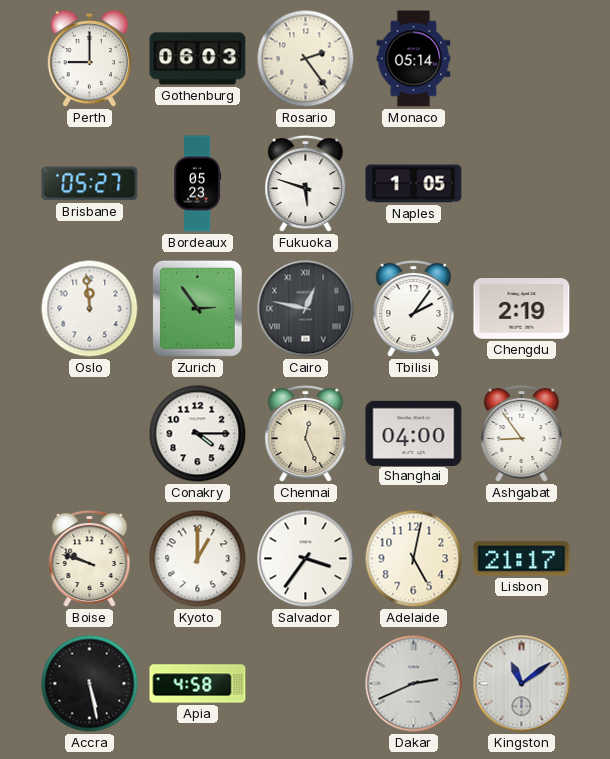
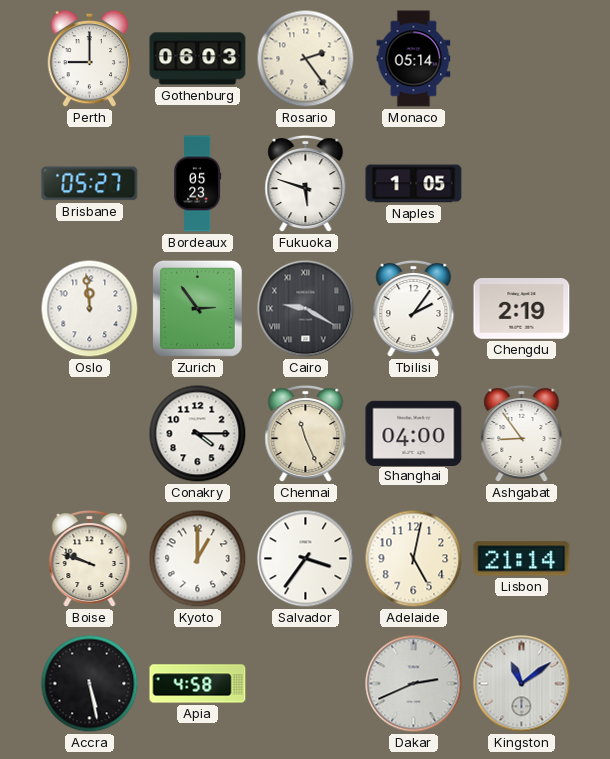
Cairo: 12:47 -> 9:20
Chennai: 12:26 -> 11:26
Lisbon: 21:17 -> 21:14
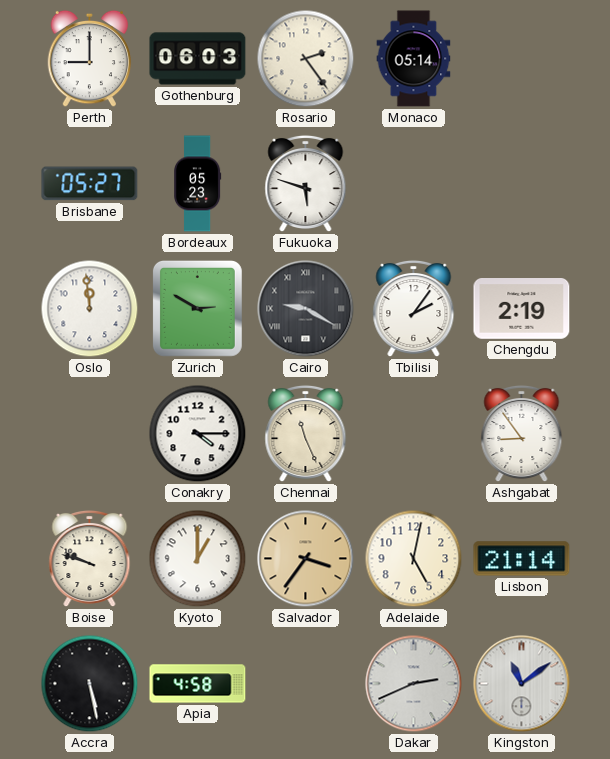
Naples: 1:05 -> none
Zurich: 2:54 -> 2:50
Shanghai: 04:00 -> none
Salvador dial: white -> champagne
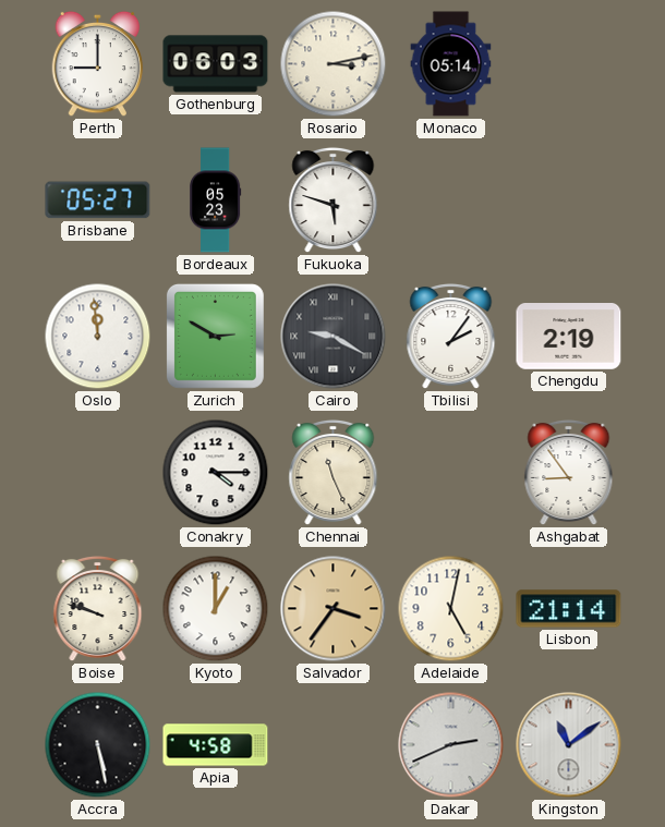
Rosario: 2:24 -> 3:13
